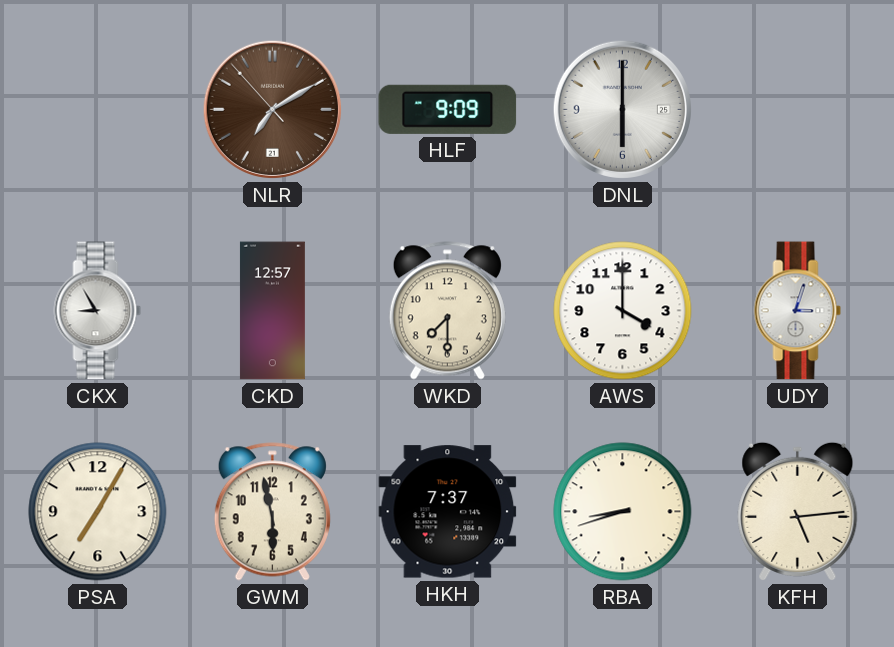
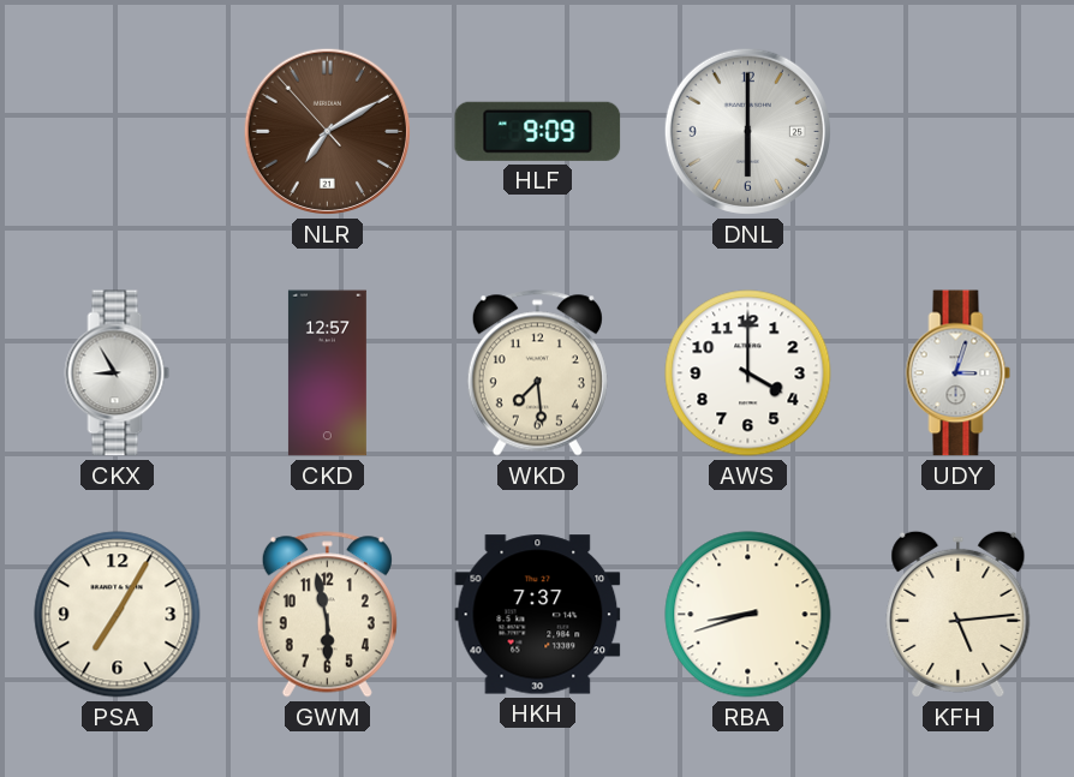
WKD: 7:30 -> 7:29
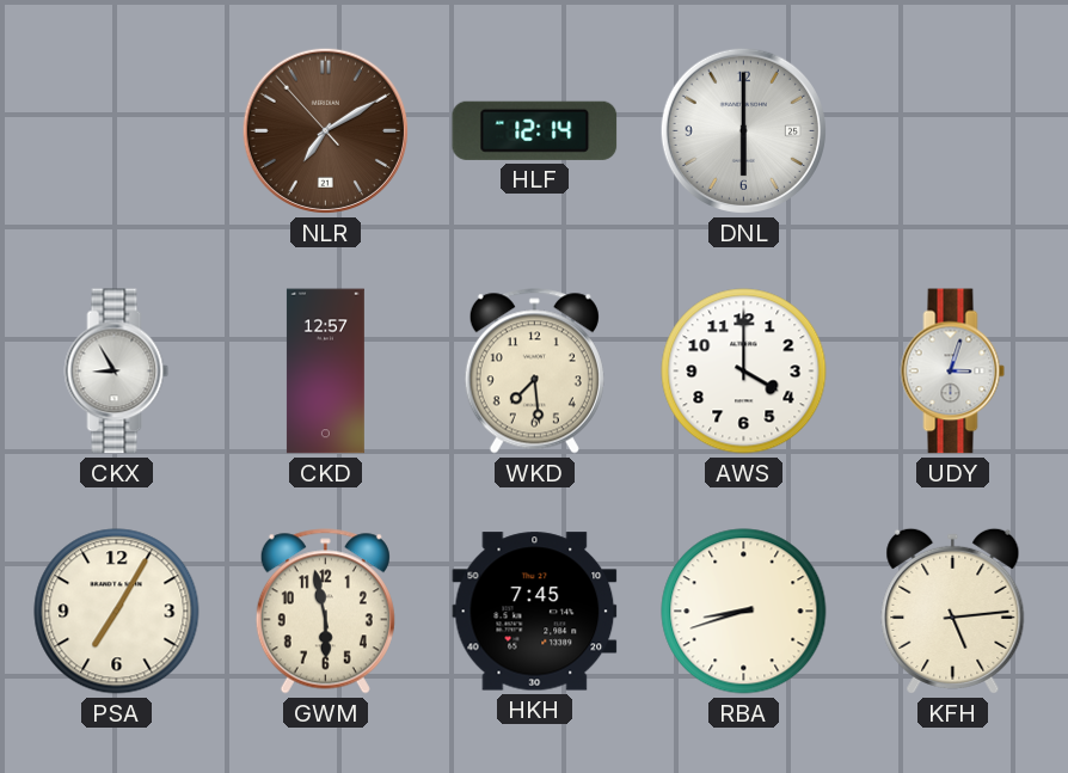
HLF: 9:09 -> 12:14
HKH: 7:37 -> 7:45
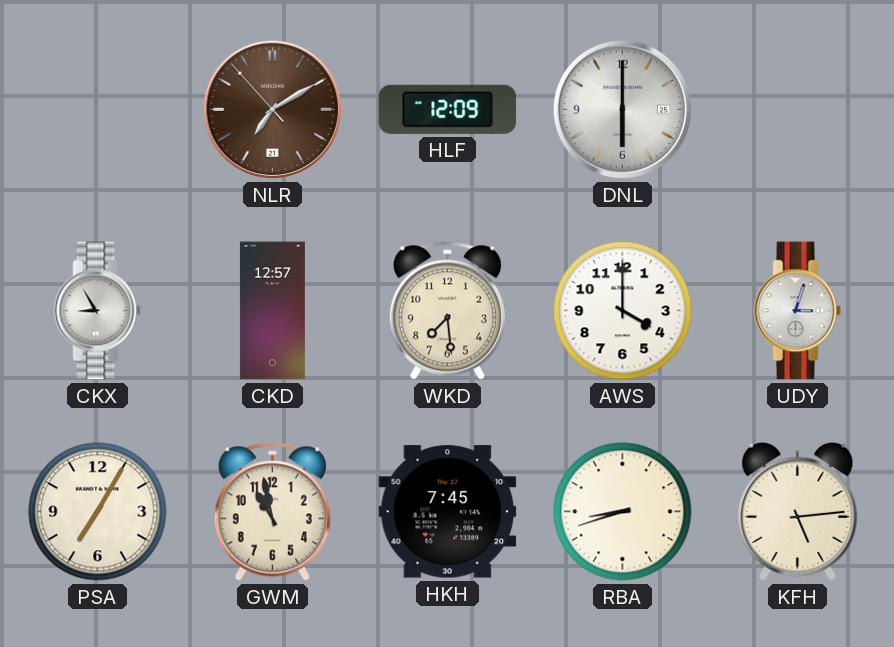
HLF: 12:14 -> 12:09
GWM: 5:58 -> 10:58
